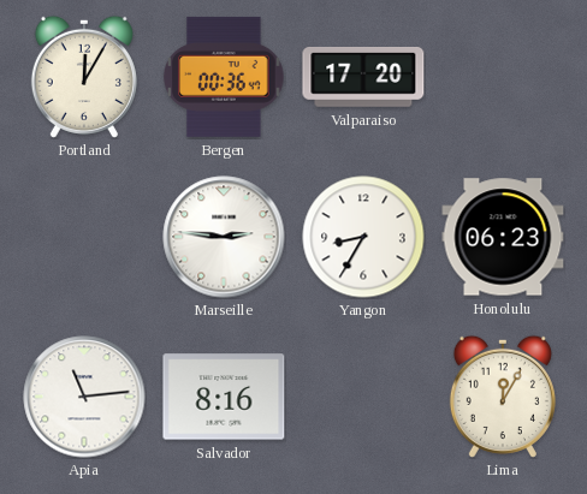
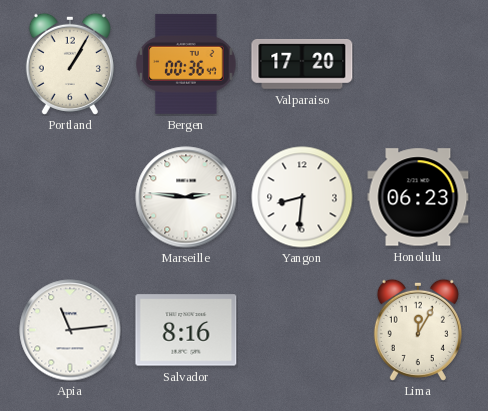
Portland: 12:05 -> 1:05
Yangon: 8:35 -> 8:31
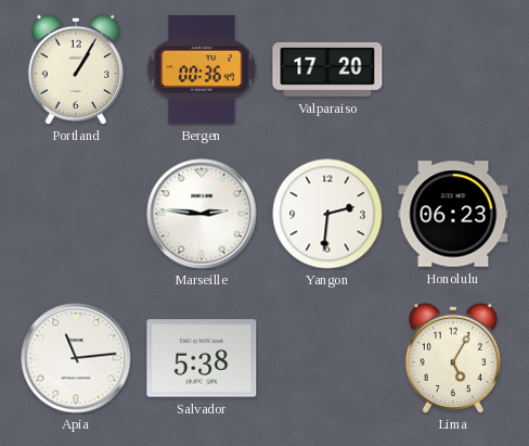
Yangon: 8:31 -> 2:31
Salvador: 8:16 -> 5:38
Lima: 12:05 -> 5:05
